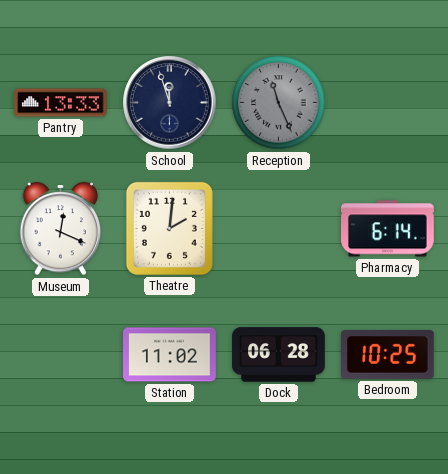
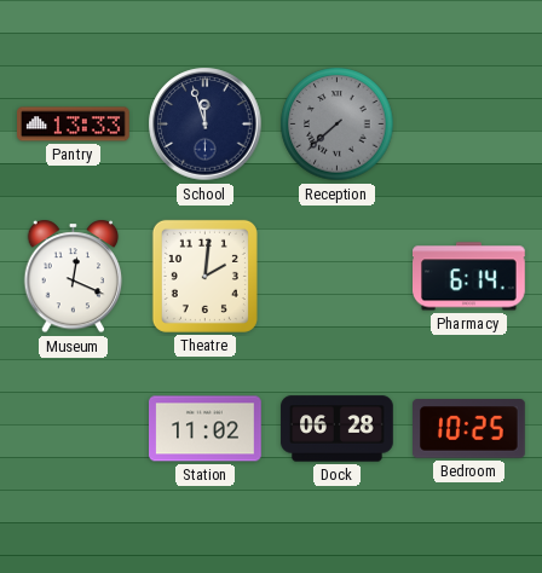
Reception: 11:26 -> 7:38
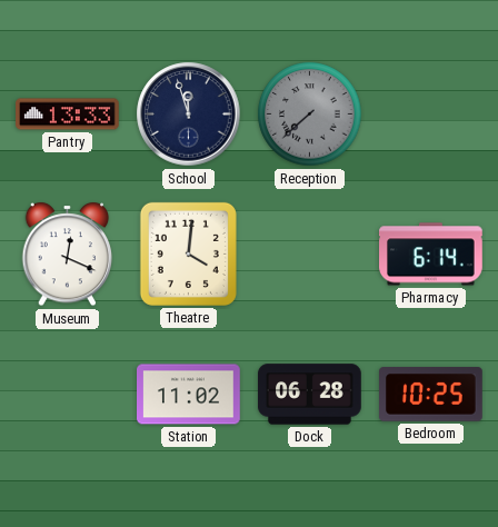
Theatre: 2:01 -> 4:01
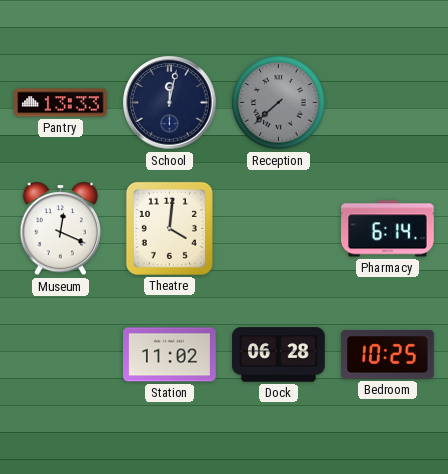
School: 11:57 -> 12:02
